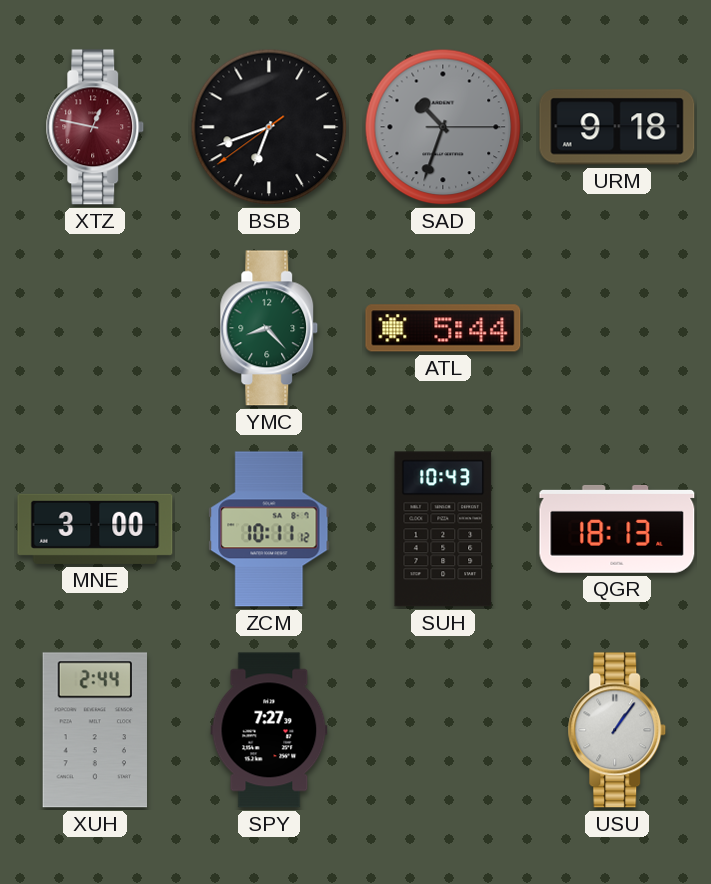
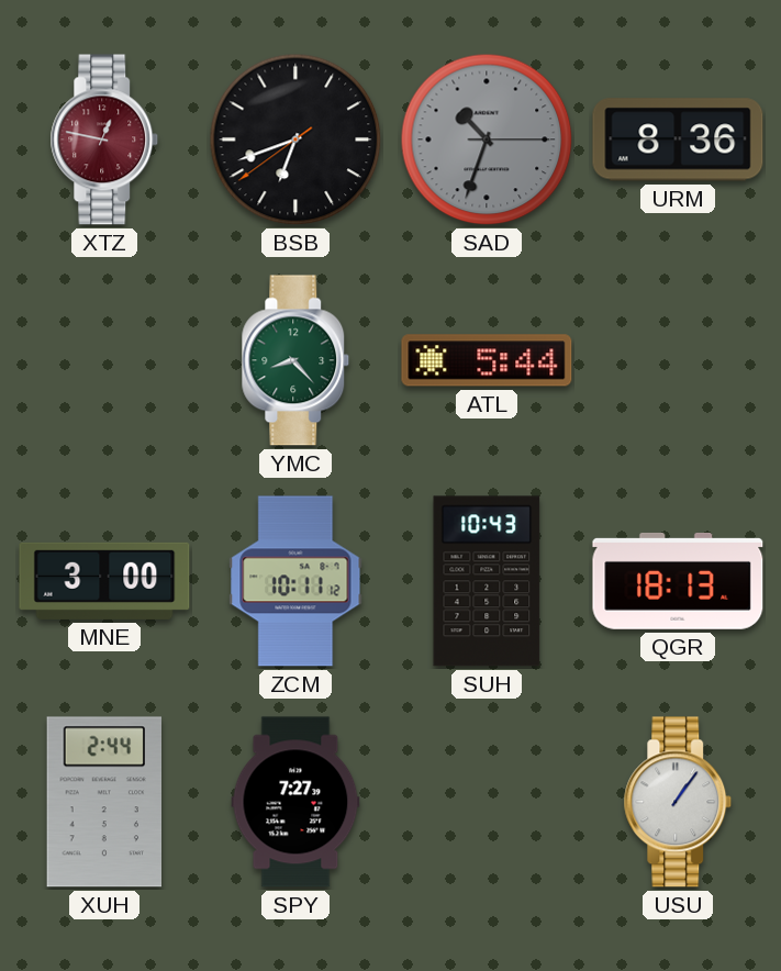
URM: 9:18 -> 8:36
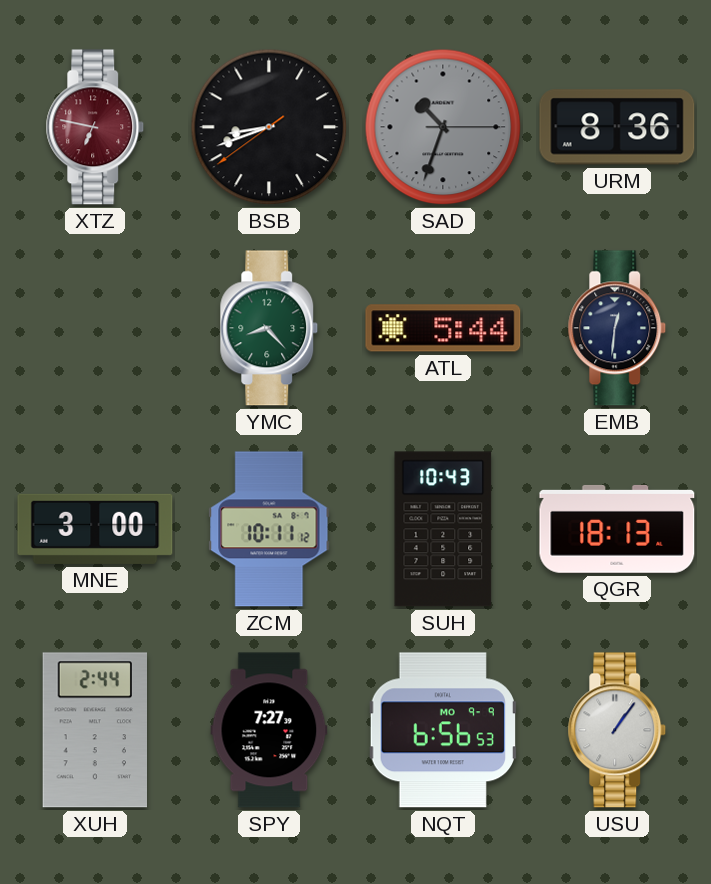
XTZ: 12:47 -> 6:47
BSB: 6:41 -> 8:41
EMB: none -> 12:31
NQT: none -> 6:56
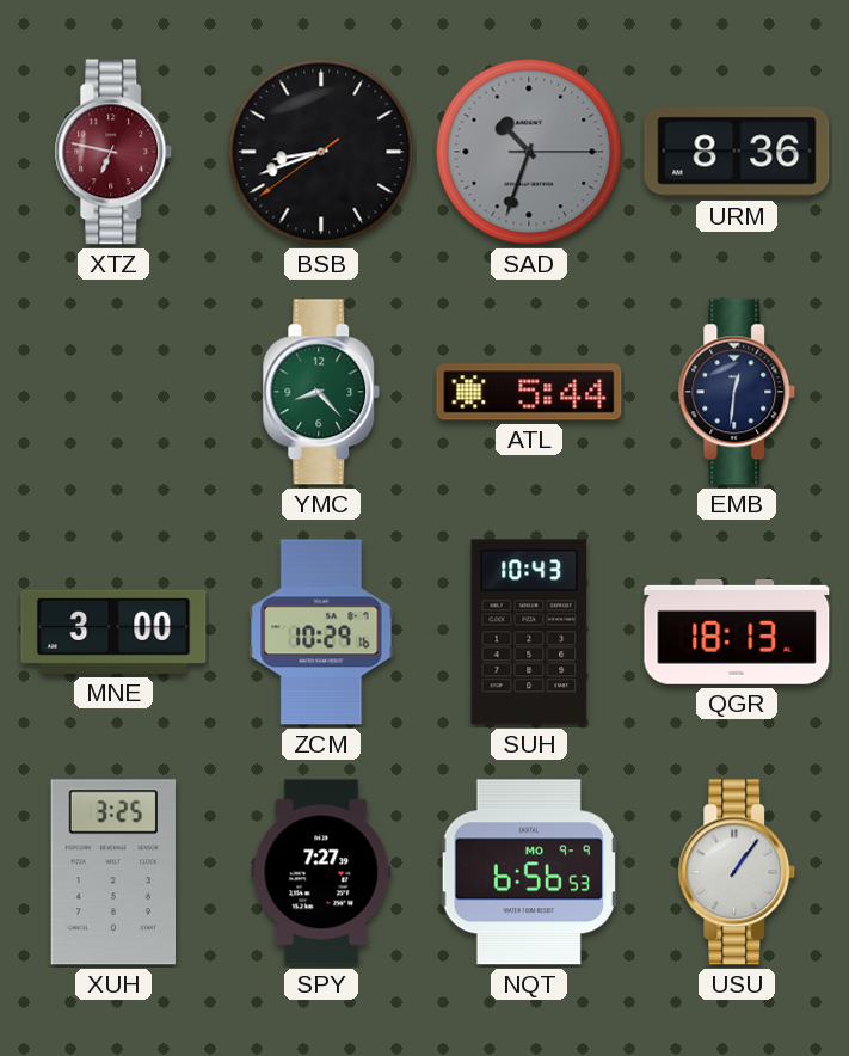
ZCM: 10:11 -> 10:29
XUH: 2:44 -> 3:25
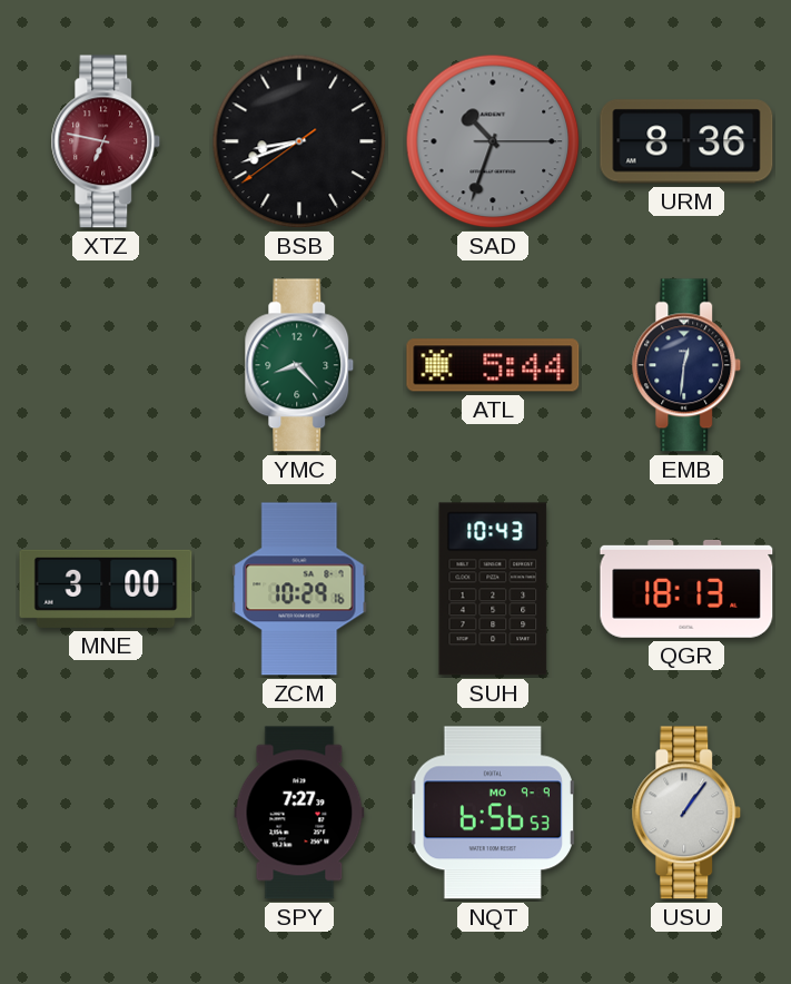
XUH: 3:25 -> none
